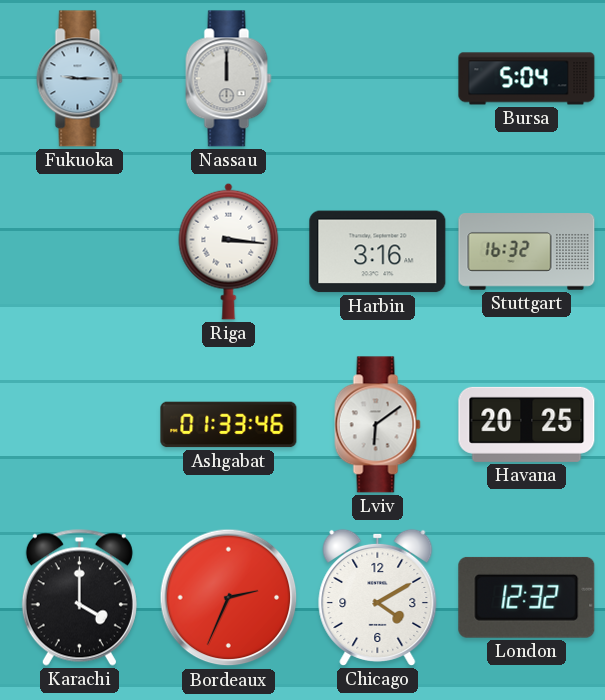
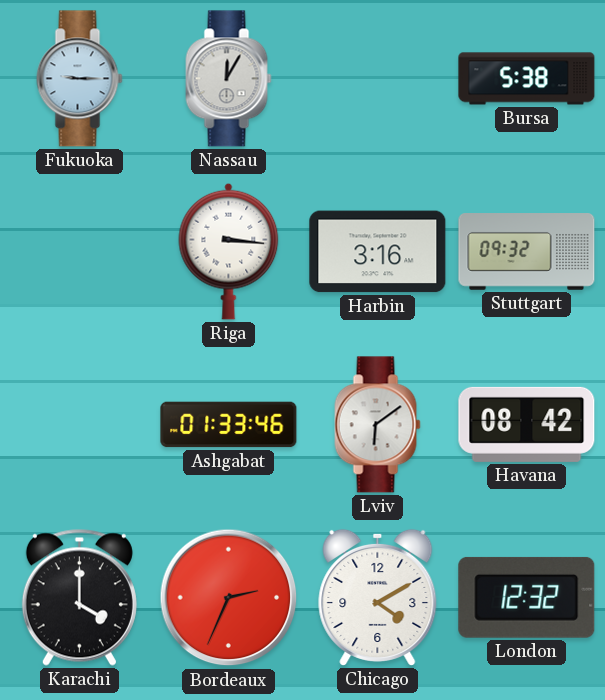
Nassau: 12:00 -> 12:05
Bursa: 5:04 -> 5:38
Stuttgart: 16:32 -> 09:32
Havana: 20:25 -> 08:42
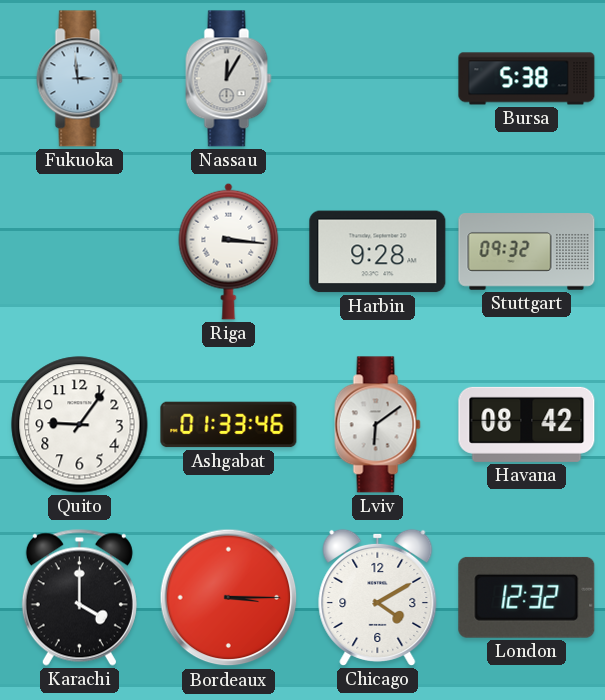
Fukuoka: 9:15 -> 2:59
Harbin: 3:16 -> 9:28
Quito: none -> 9:06
Bordeaux: 2:34 -> 3:15
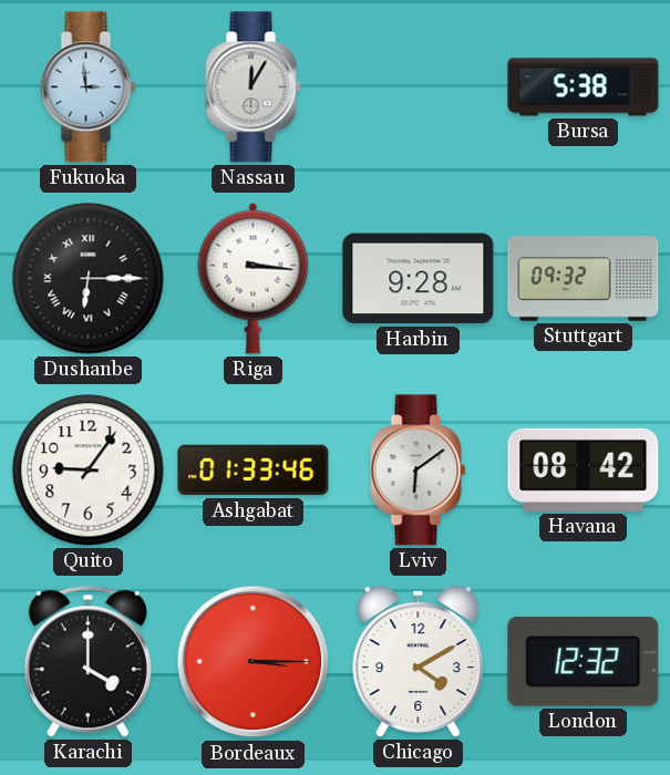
Dushanbe: none -> 6:15
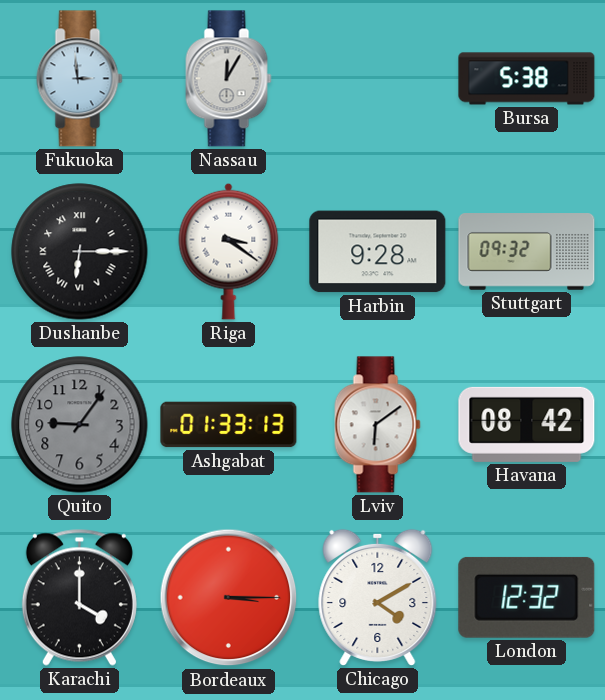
Riga: 3:16 -> 3:21
Quito dial: white -> grey
Ashgabat: 01:33:46 -> 01:33:13
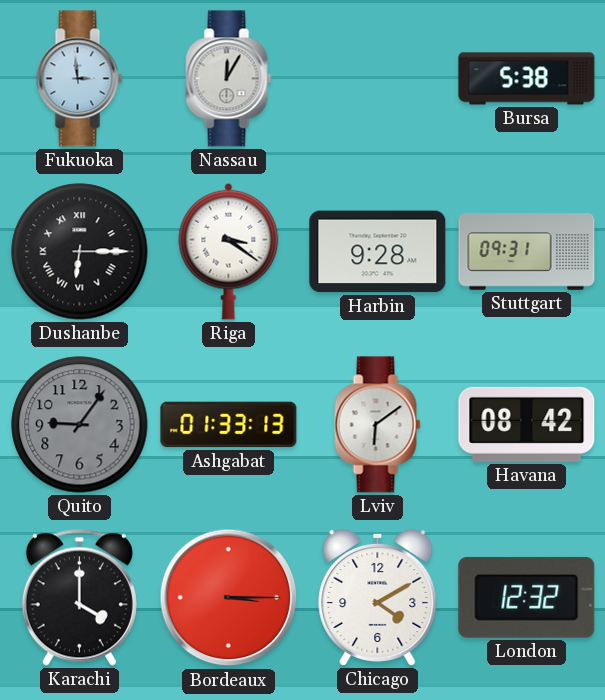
Stuttgart: 09:32 -> 09:31
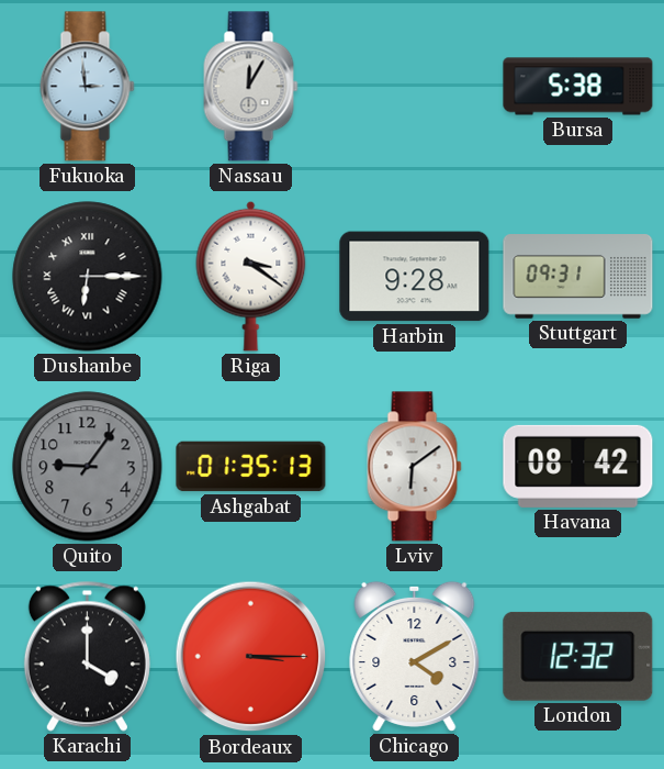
Ashgabat: 01:33 -> 01:35
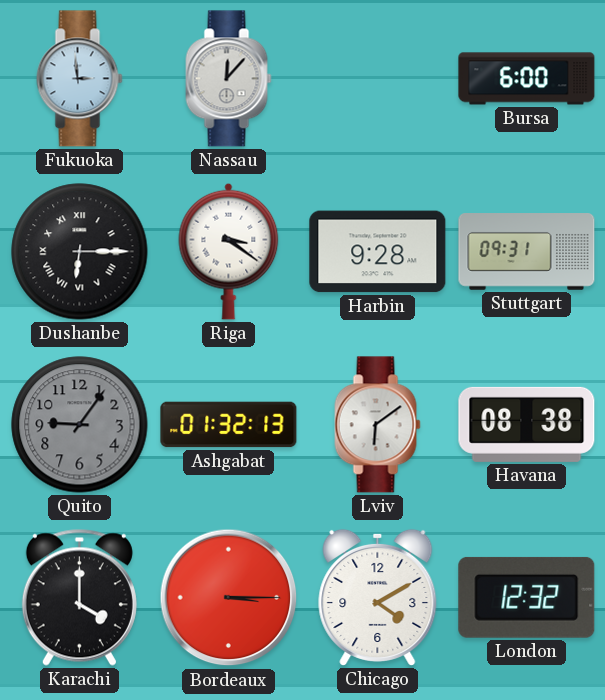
Nassau: 12:05 -> 12:07
Bursa: 5:38 -> 6:00
Ashgabat: 01:35 -> 01:32
Havana: 08:42 -> 08:38
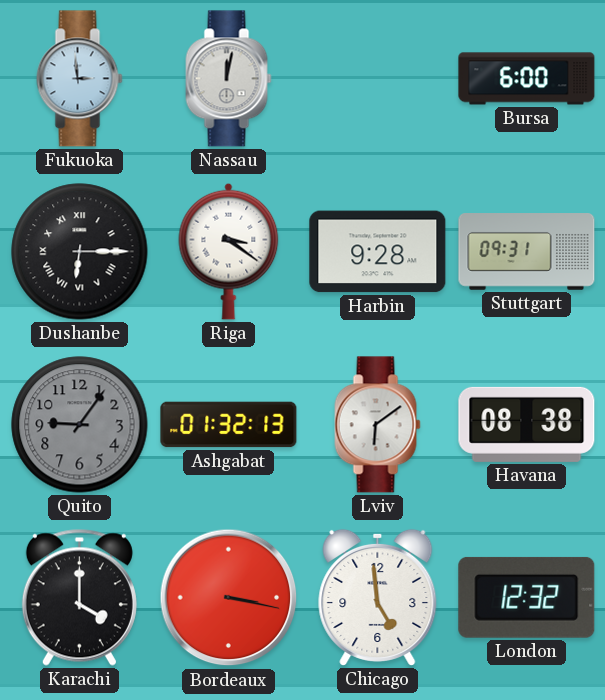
Nassau: 12:07 -> 12:02
Bordeaux: 3:15 -> 3:17
Chicago: 4:10 -> 4:59
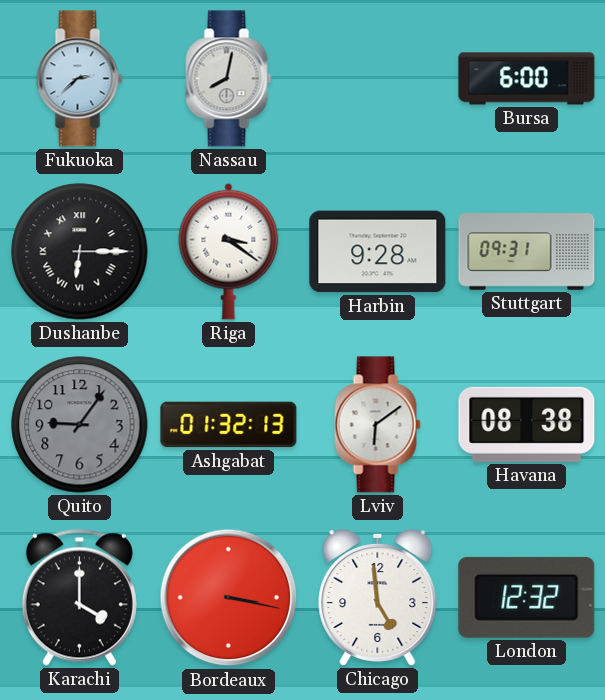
Fukuoka: 2:59 -> 2:38
Nassau: 12:02 -> 8:02
